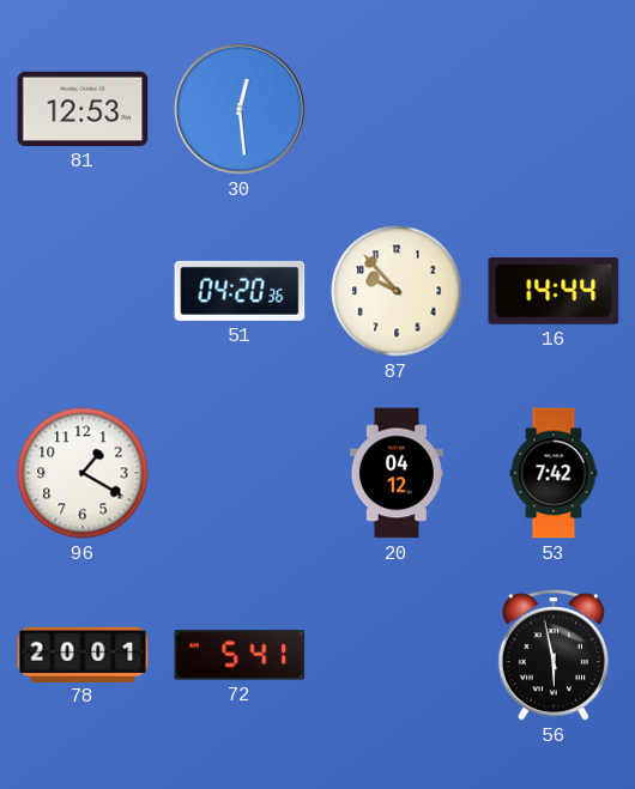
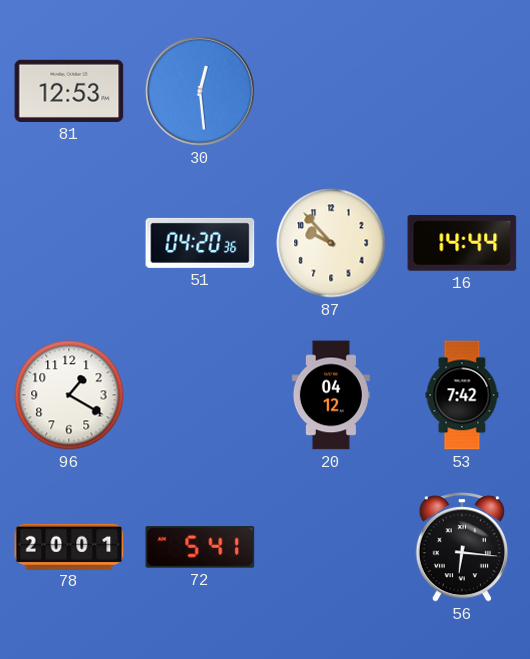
56: 5:58 -> 6:16
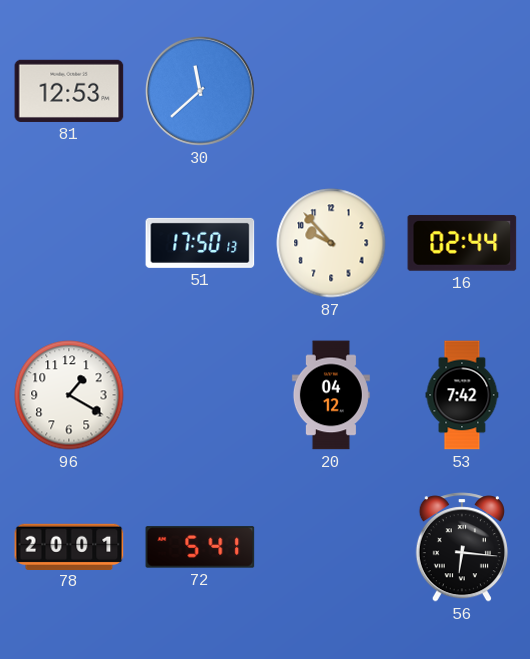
30: 12:29 -> 11:38
51: 04:20 -> 17:50
16: 14:44 -> 02:44
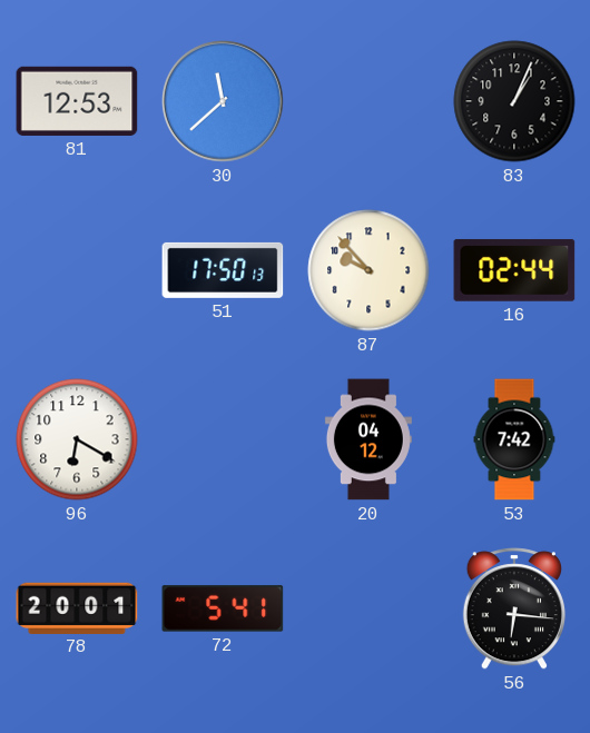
83: none -> 1:04
96: 1:20 -> 6:20
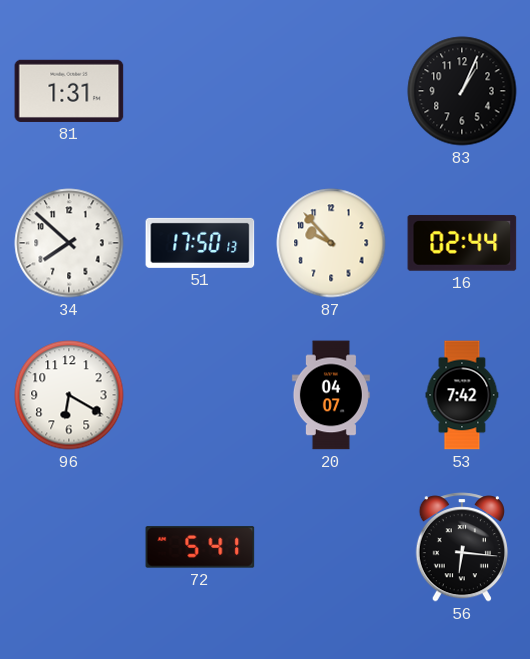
81: 12:53 -> 1:31
30: 11:38 -> none
34: none -> 7:52
20: 04:12 -> 04:07
78: 20:01 -> none
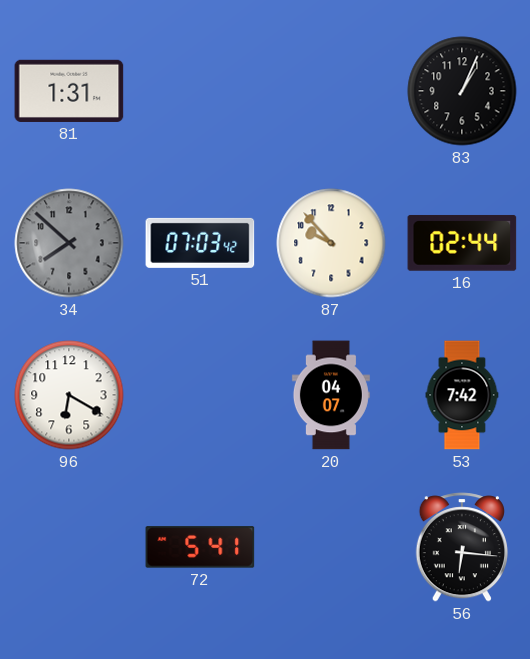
34 dial: white -> grey
51: 17:50 -> 07:03
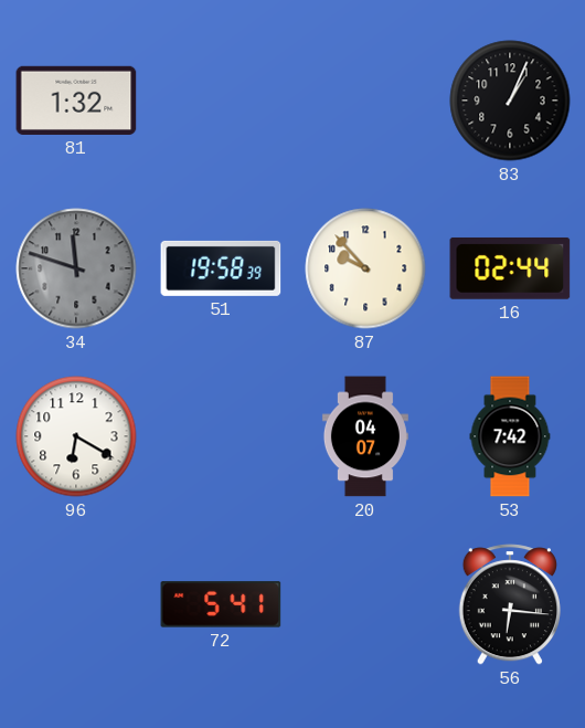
81: 1:31 -> 1:32
34: 7:52 -> 11:48
51: 07:03 -> 19:58
